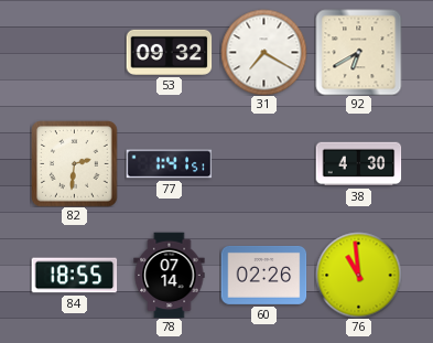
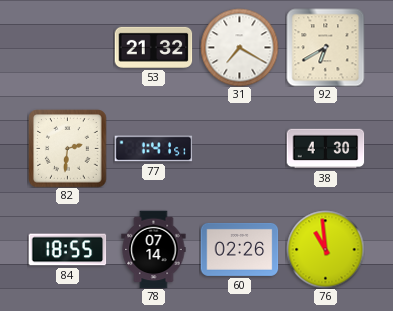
53: 09:32 -> 21:32
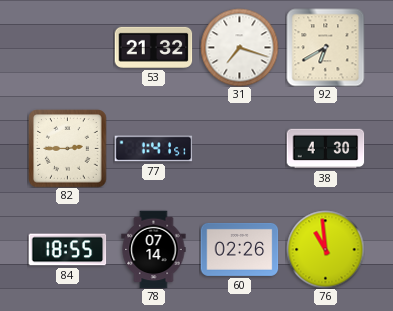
31: 7:20 -> 7:18
82: 2:31 -> 2:45
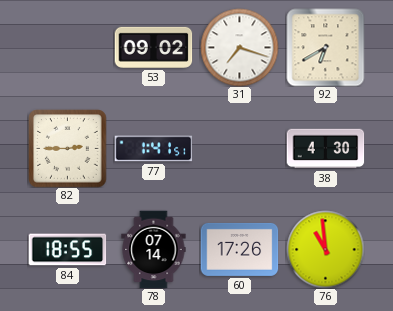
53: 21:32 -> 09:02
60: 02:26 -> 17:26
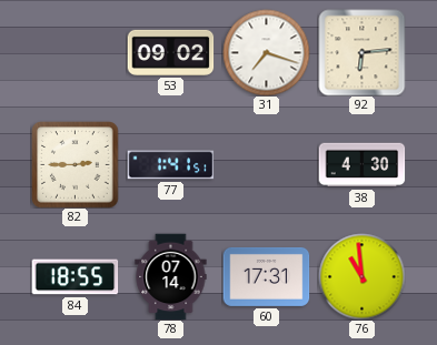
92: 6:40 -> 6:14
60: 17:26 -> 17:31
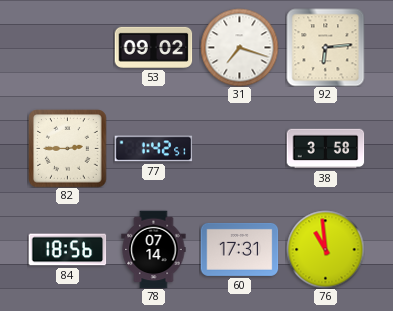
77: 1:41 -> 1:42
38: 4:30 -> 3:58
84: 18:55 -> 18:56
